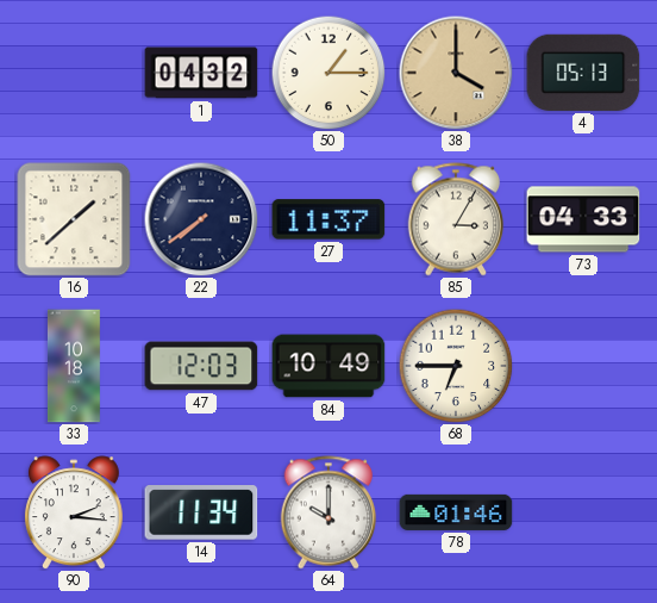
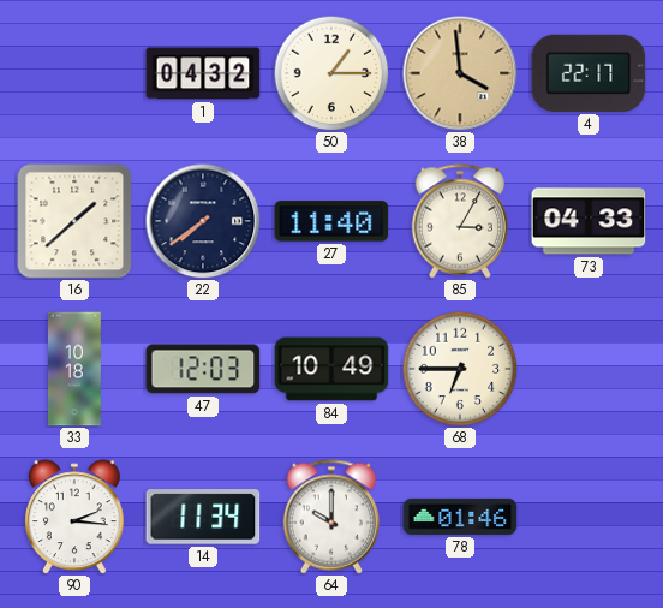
38: 4:00 -> 3:59
4: 05:13 -> 22:17
27: 11:37 -> 11:40
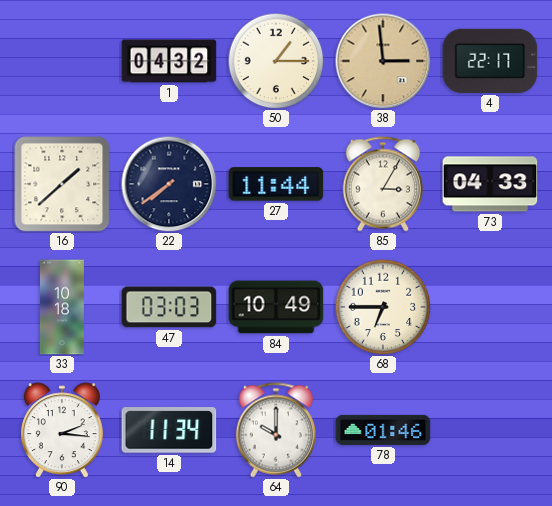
38: 3:59 -> 2:59
27: 11:40 -> 11:44
47: 12:03 -> 03:03
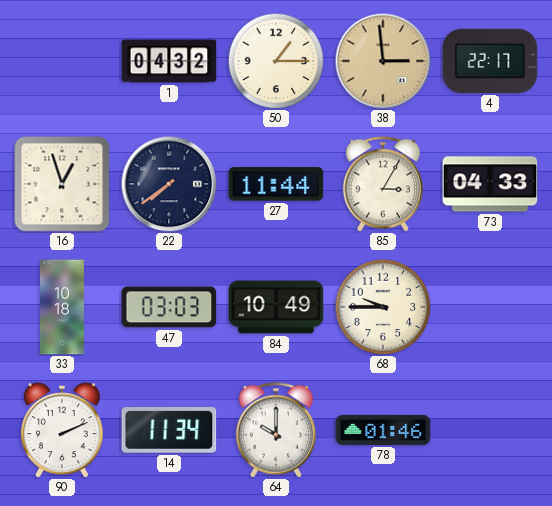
16: 1:38 -> 12:57
68: 6:45 -> 9:45
90: 2:16 -> 2:11
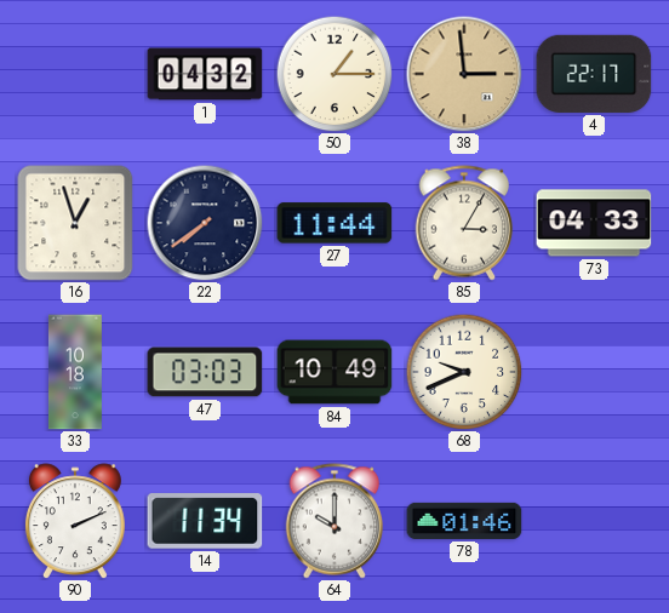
68: 9:45 -> 9:41
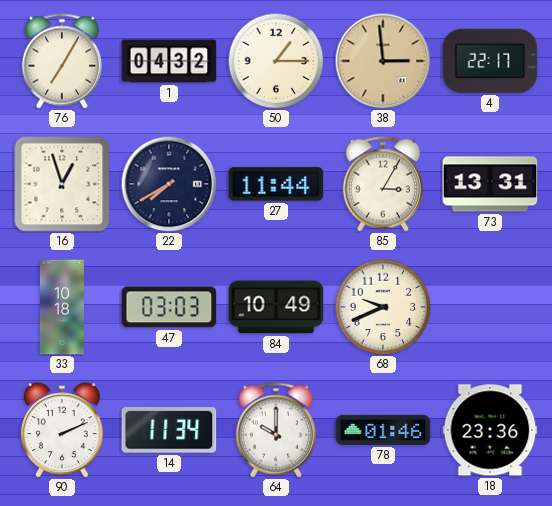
76: none -> 7:05
22: 7:39 -> 7:40
73: 04:33 -> 13:31
18: none -> 23:36
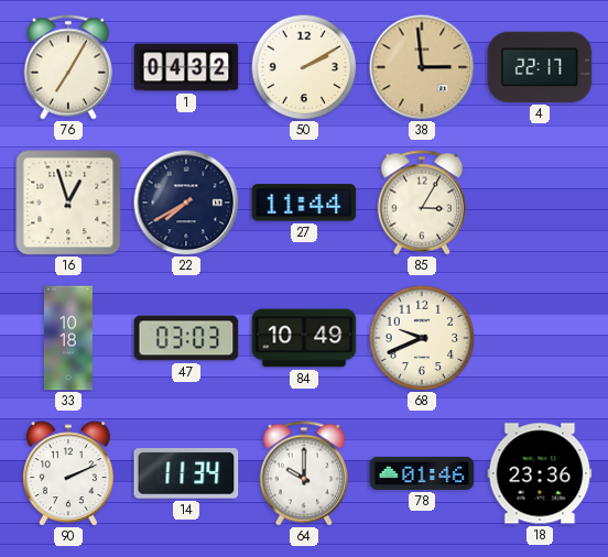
50: 1:15 -> 2:10
73: 13:31 -> none
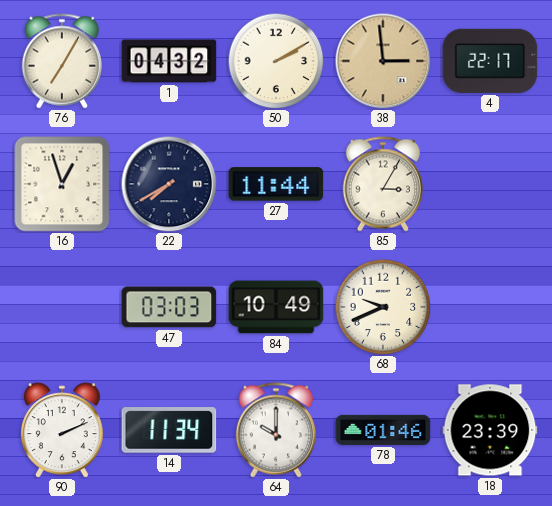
33: 10:18 -> none
18: 23:36 -> 23:39
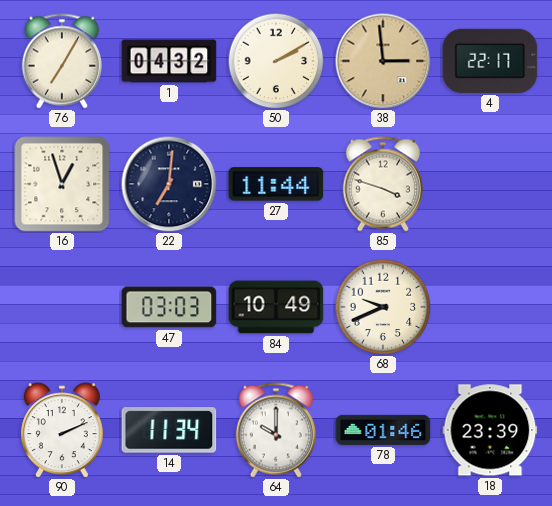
22: 7:40 -> 7:01
85: 3:05 -> 3:48
